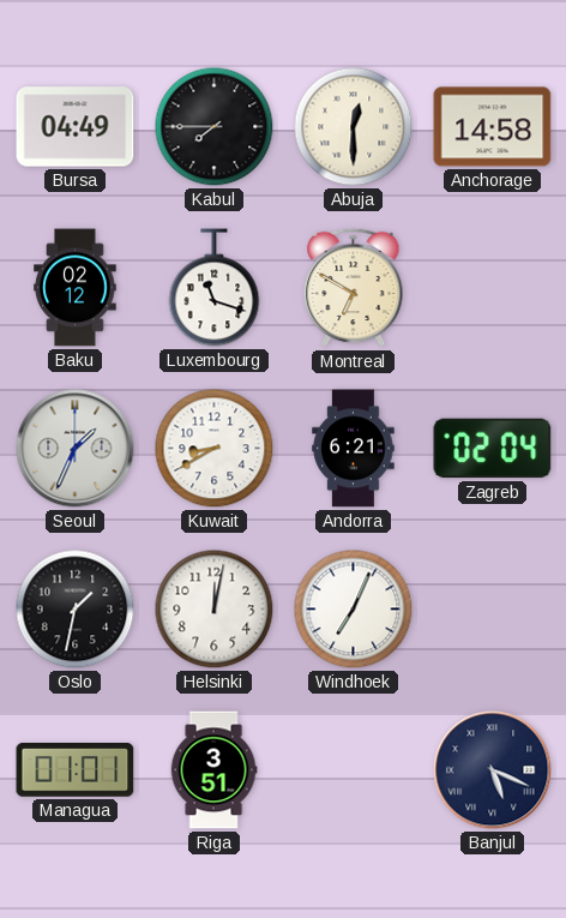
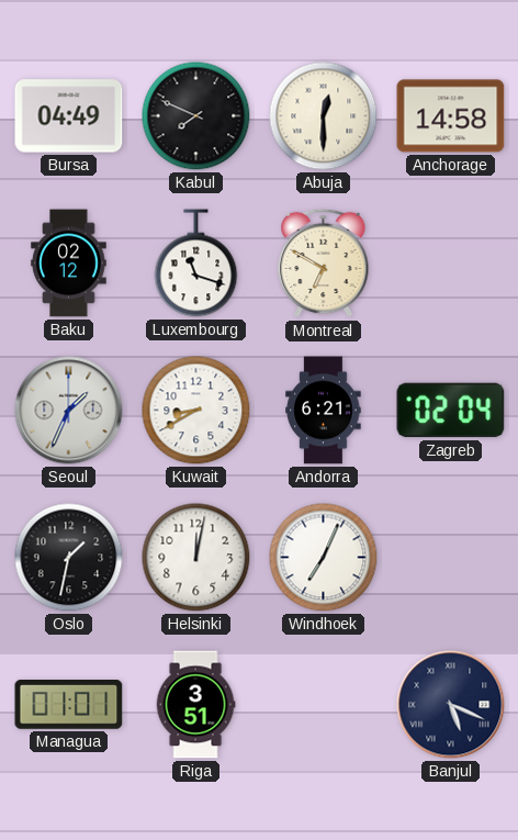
Kabul: 7:45 -> 7:49
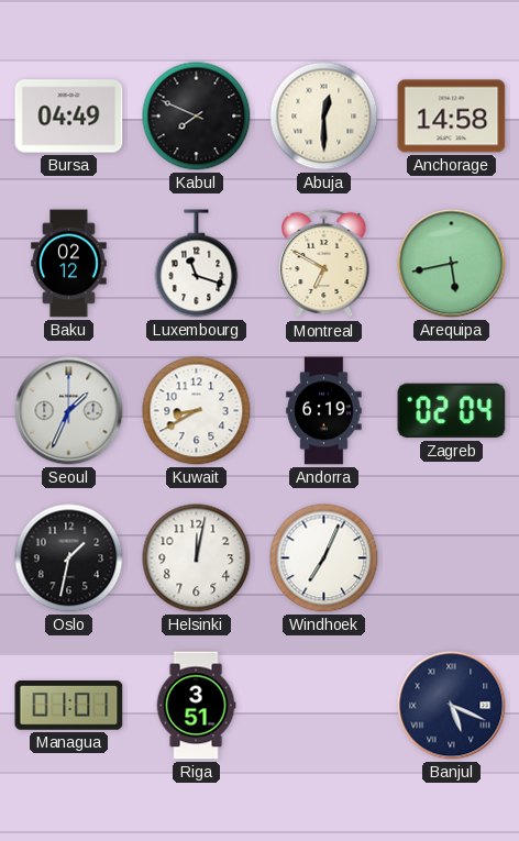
Arequipa: none -> 5:43
Andorra: 6:21 -> 6:19
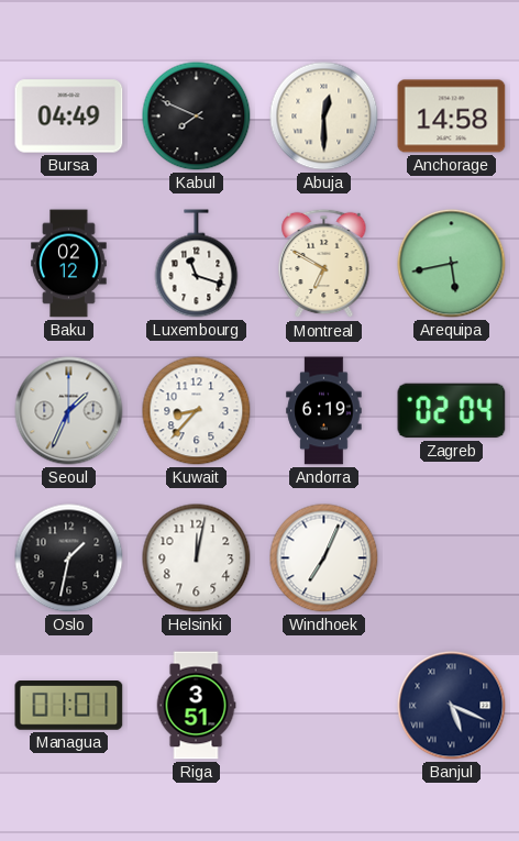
Kuwait: 8:40 -> 8:37
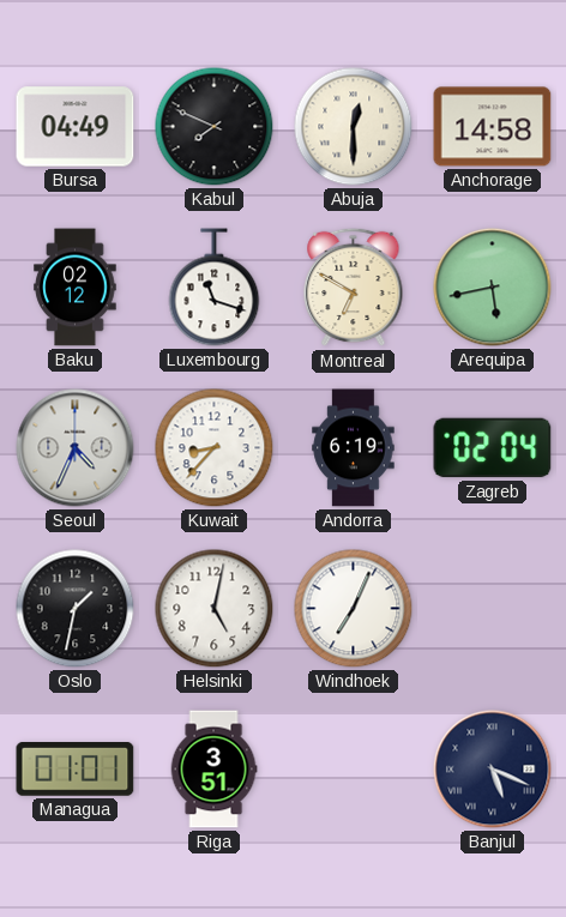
Seoul: 1:34 -> 4:34
Helsinki: 12:02 -> 5:02
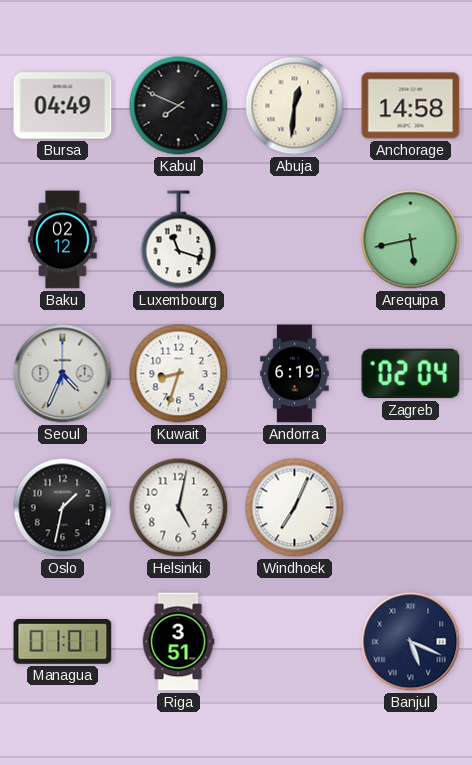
Abuja: 12:30 -> 12:31
Montreal: 6:50 -> none
Kuwait: 8:37 -> 8:33
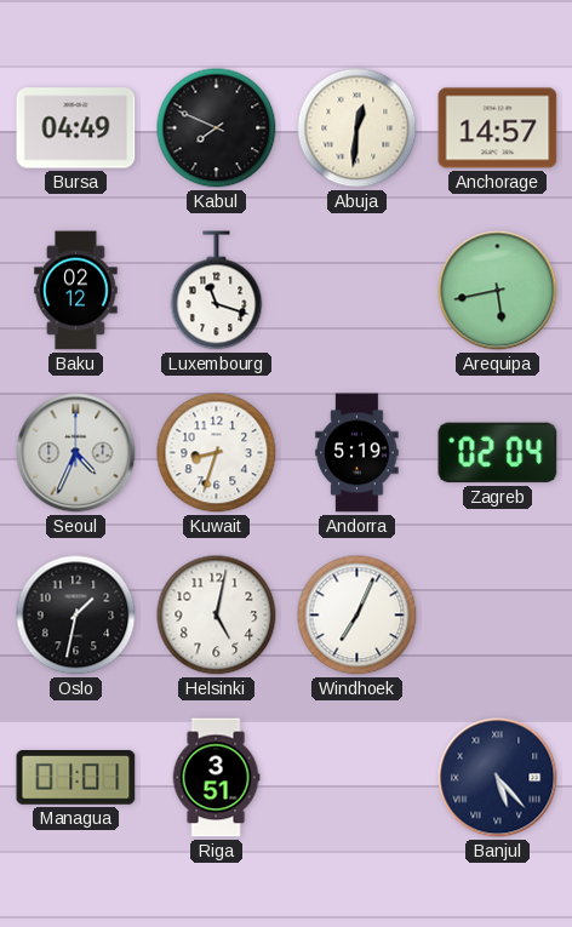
Anchorage: 14:58 -> 14:57
Andorra: 6:19 -> 5:19
Banjul: 5:19 -> 5:23
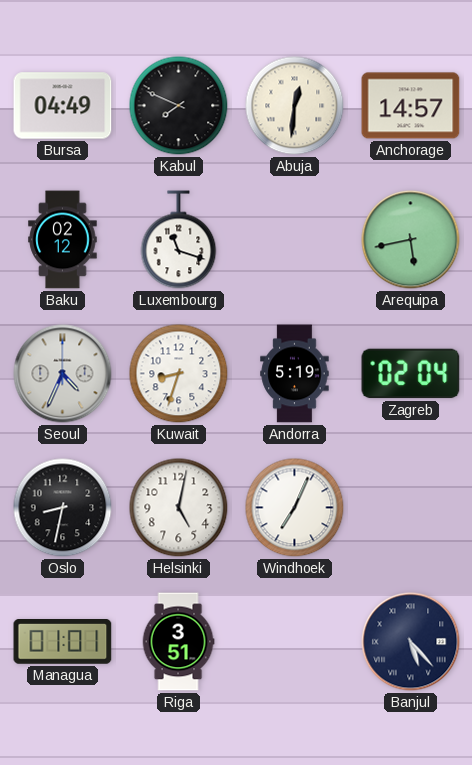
Oslo: 1:32 -> 8:32
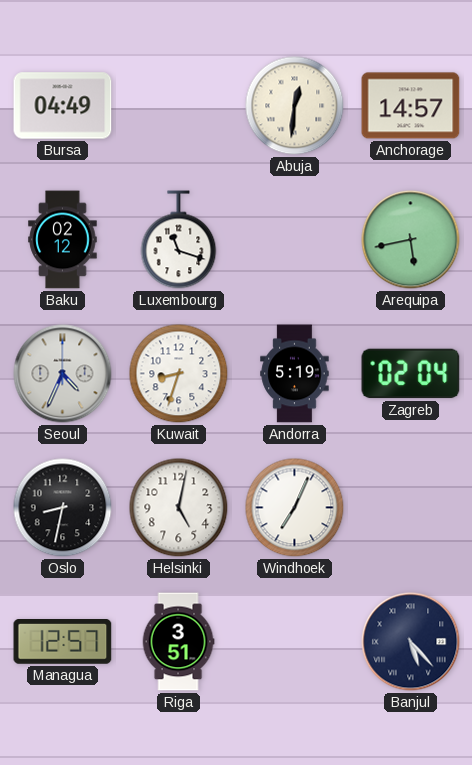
Kabul: 7:49 -> none
Managua: 01:01 -> 12:57
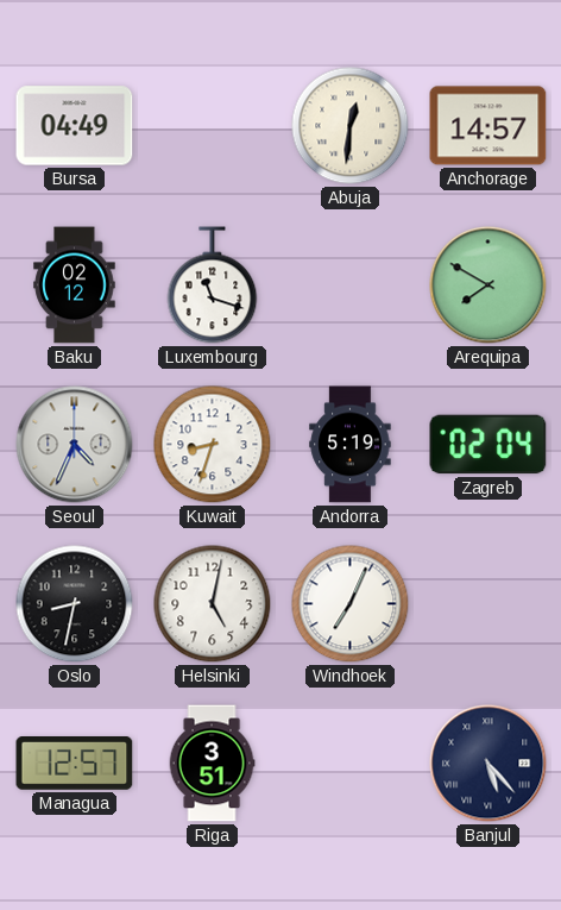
Arequipa: 5:43 -> 7:50
